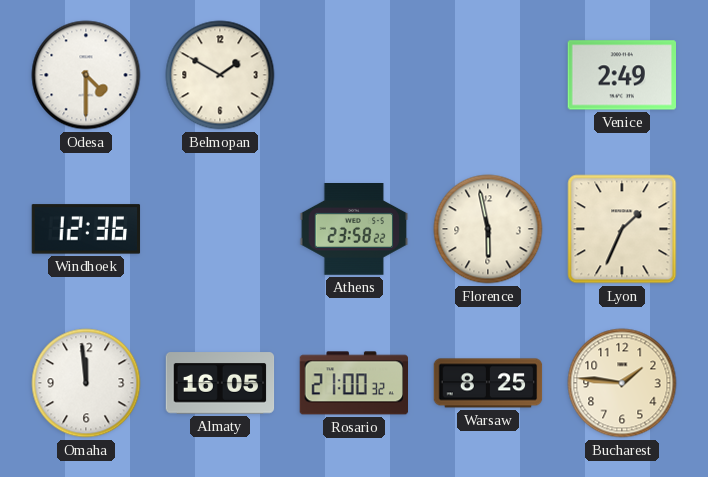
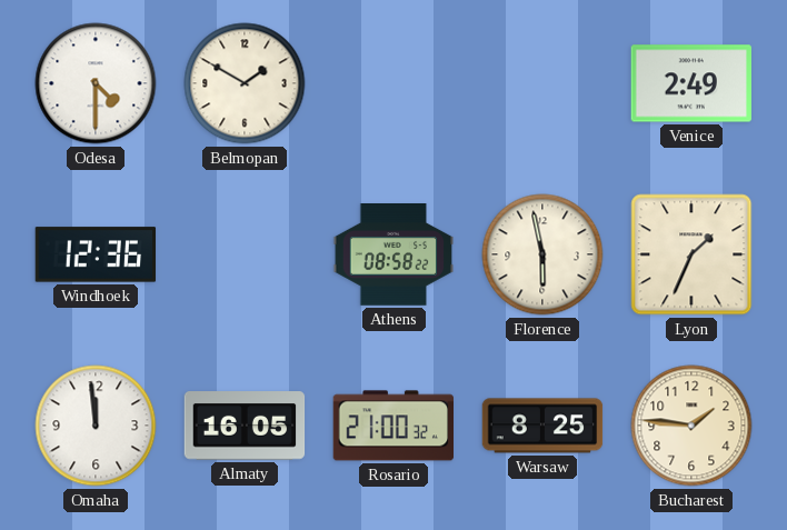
Athens: 23:58 -> 08:58
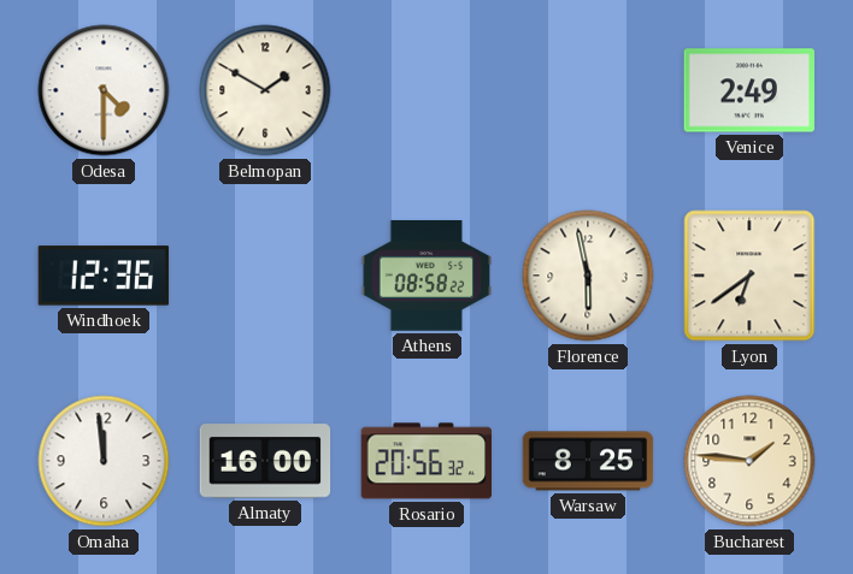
Lyon: 1:34 -> 6:39
Almaty: 16:05 -> 16:00
Rosario: 21:00 -> 20:56
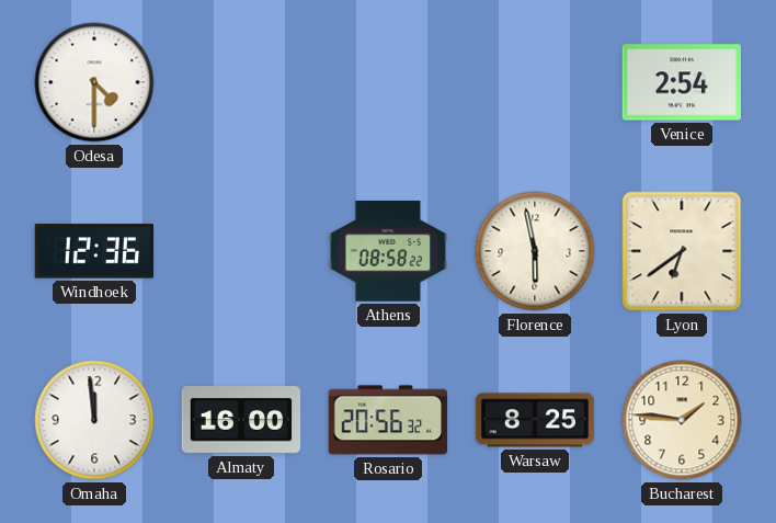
Belmopan: 1:50 -> none
Venice: 2:49 -> 2:54
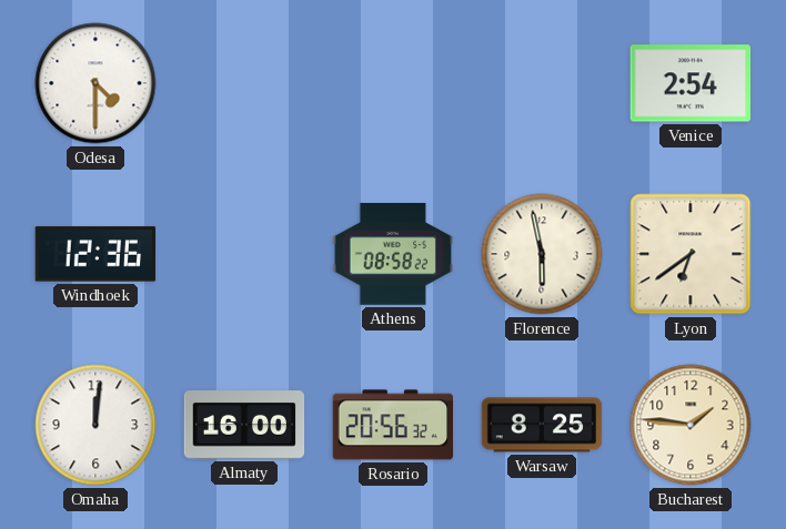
Omaha: 11:59 -> 12:01
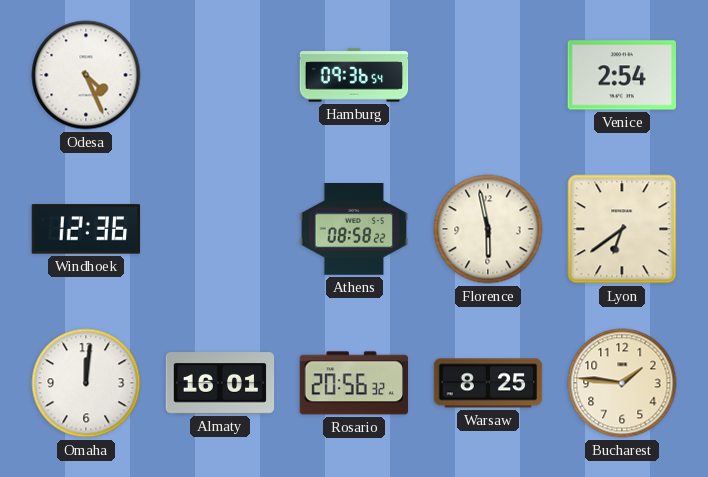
Odesa: 4:30 -> 4:26
Hamburg: none -> 09:36
Almaty: 16:00 -> 16:01
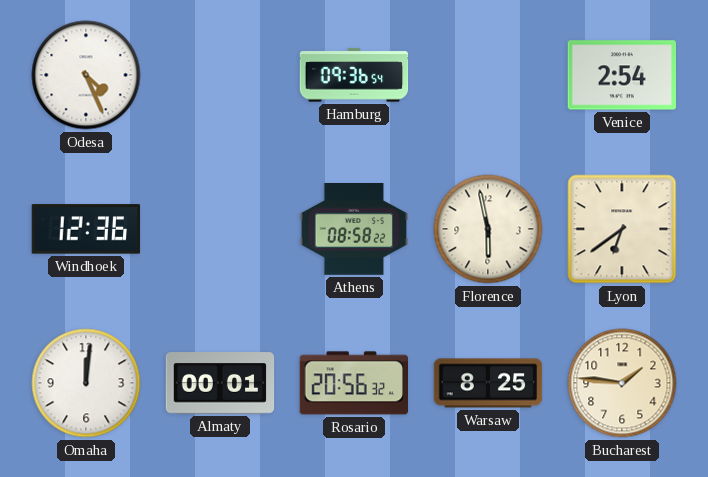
Almaty: 16:01 -> 00:01
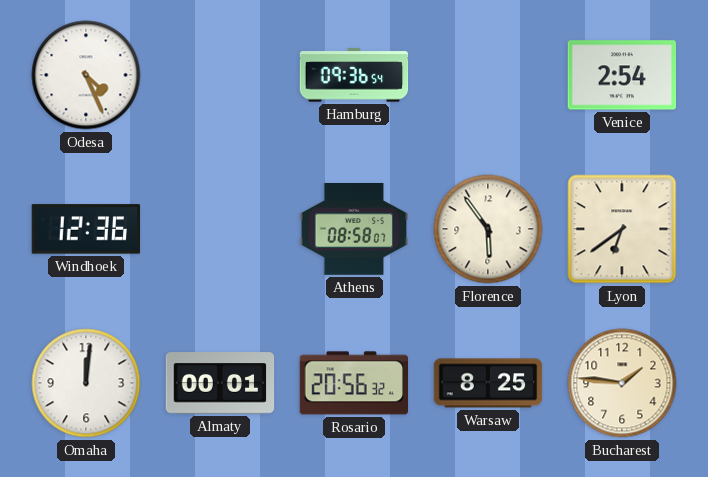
Athens: 08:58:22 -> 08:58:07
Florence: 5:58 -> 5:54
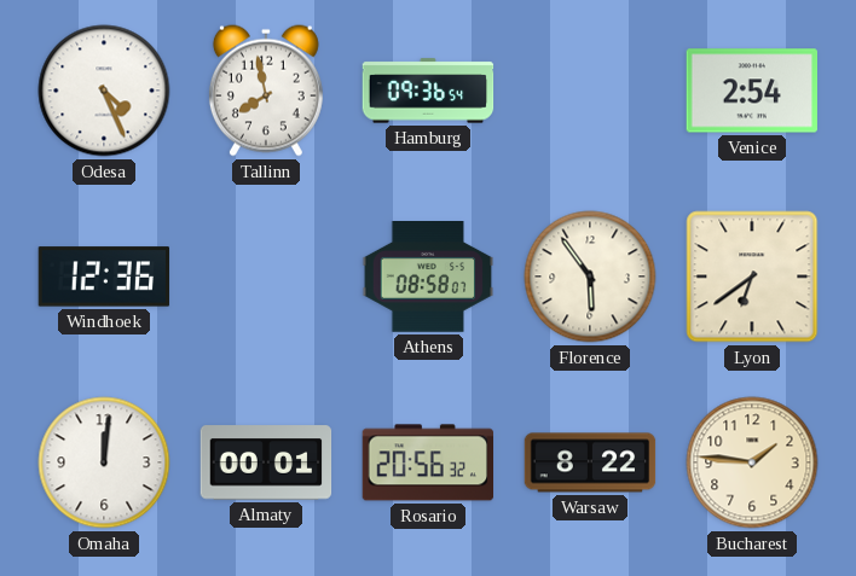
Tallinn: none -> 7:58
Warsaw: 8:25 -> 8:22
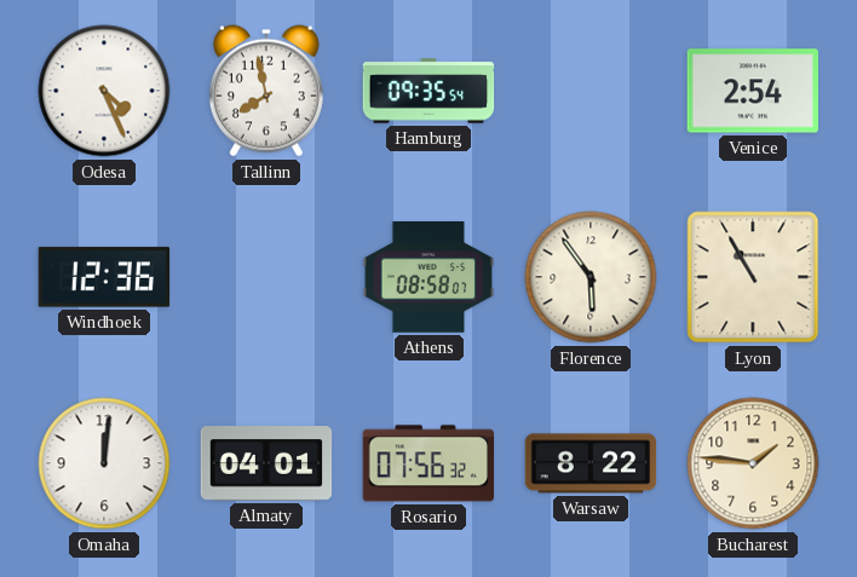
Hamburg: 09:36 -> 09:35
Lyon: 6:39 -> 10:55
Almaty: 00:01 -> 04:01
Rosario: 20:56 -> 07:56
